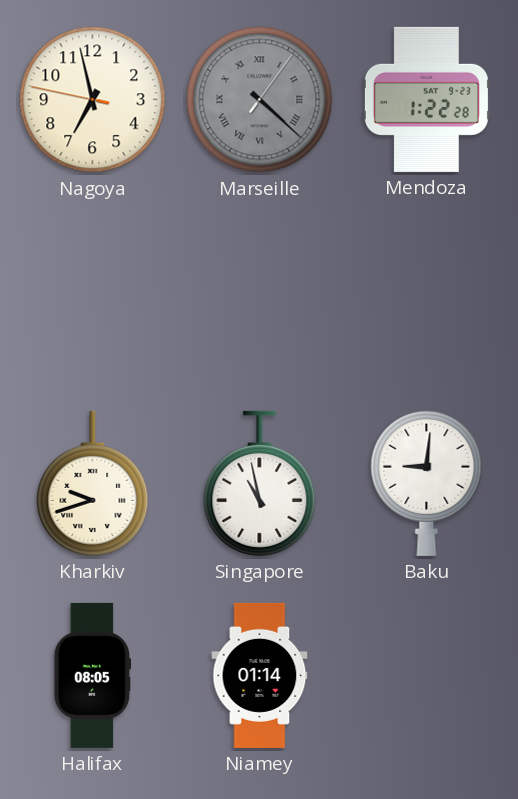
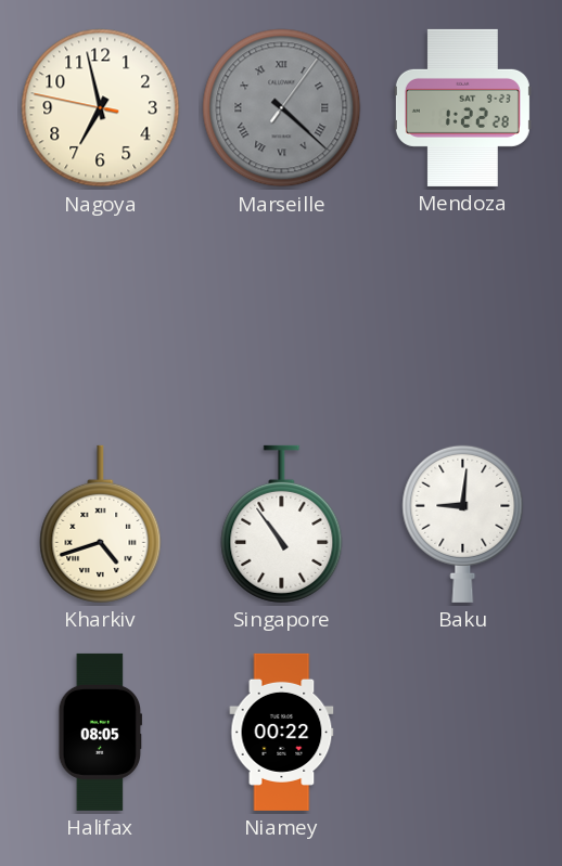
Kharkiv: 9:42 -> 4:42
Singapore: 10:58 -> 10:54
Niamey: 01:14 -> 00:22
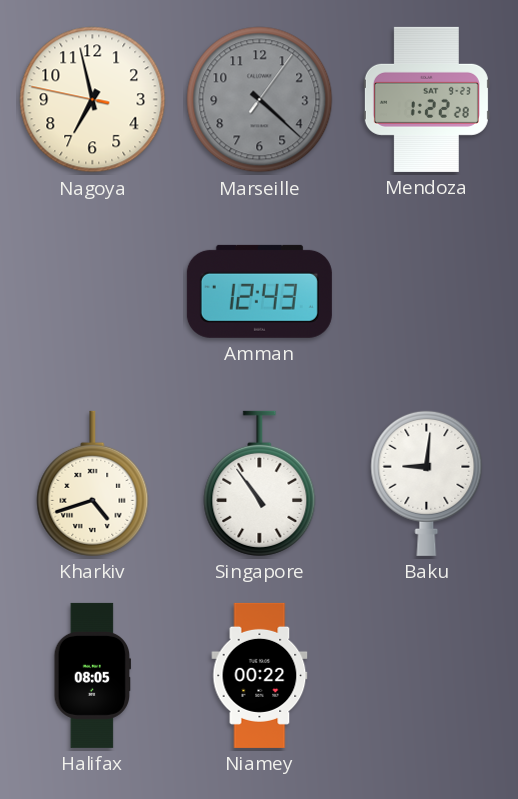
Marseille numerals: Roman -> Arabic
Amman: none -> 12:43
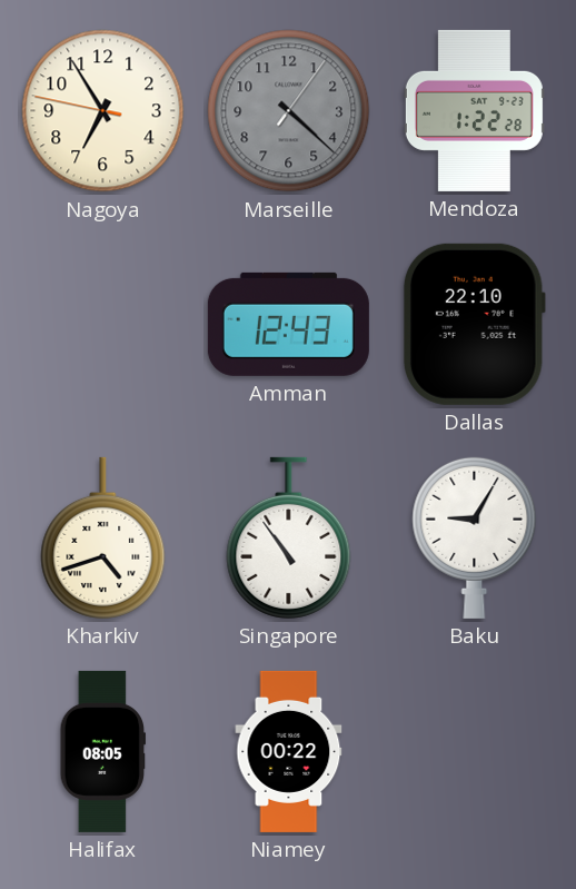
Nagoya: 6:57 -> 6:54
Dallas: none -> 22:10
Baku: 9:01 -> 9:05
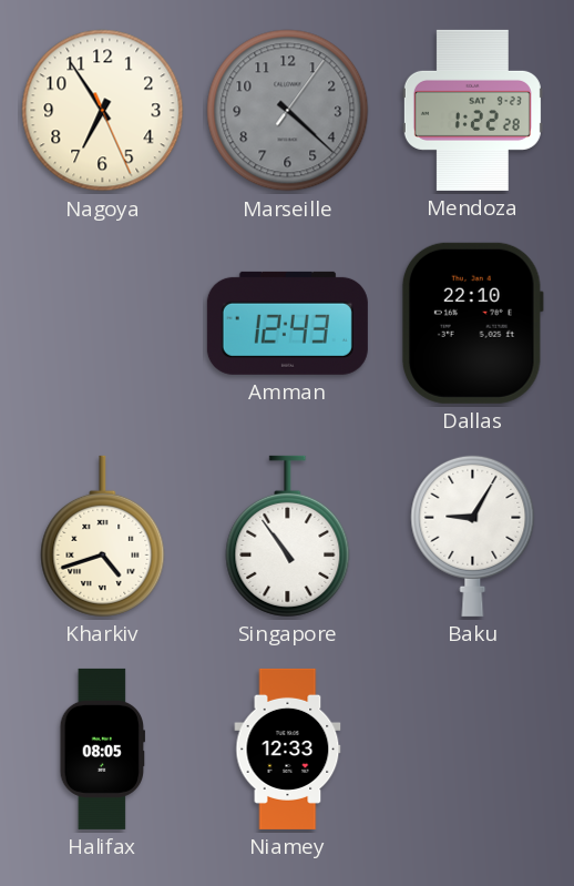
Nagoya: 6:54:47 -> 6:54:26
Niamey: 00:22 -> 12:33
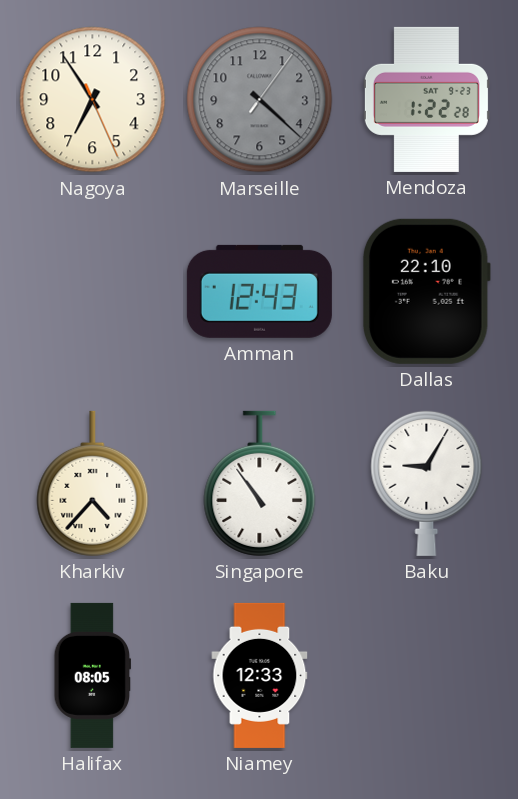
Kharkiv: 4:42 -> 4:37
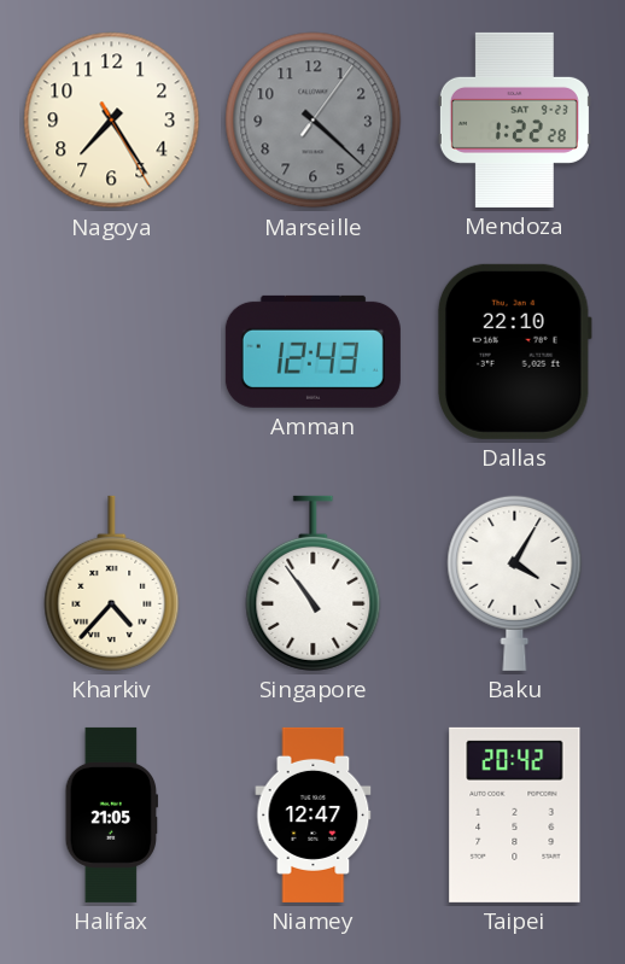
Nagoya: 6:54 -> 7:24
Baku: 9:05 -> 4:05
Halifax: 08:05 -> 21:05
Niamey: 12:33 -> 12:47
Taipei: none -> 20:42
